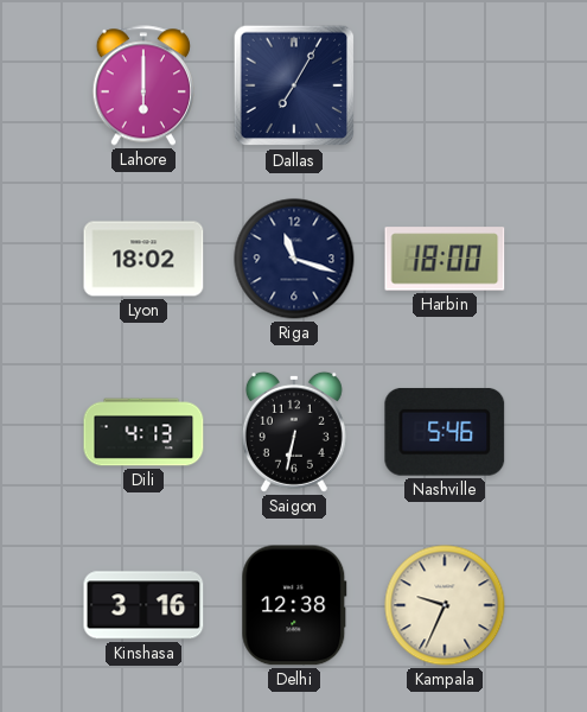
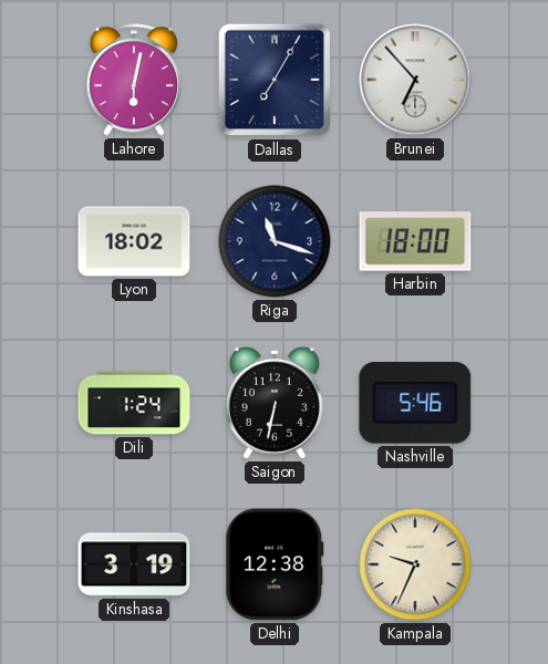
Lahore: 6:00 -> 6:02
Brunei: none -> 6:53
Dili: 4:13 -> 1:24
Kinshasa: 3:16 -> 3:19
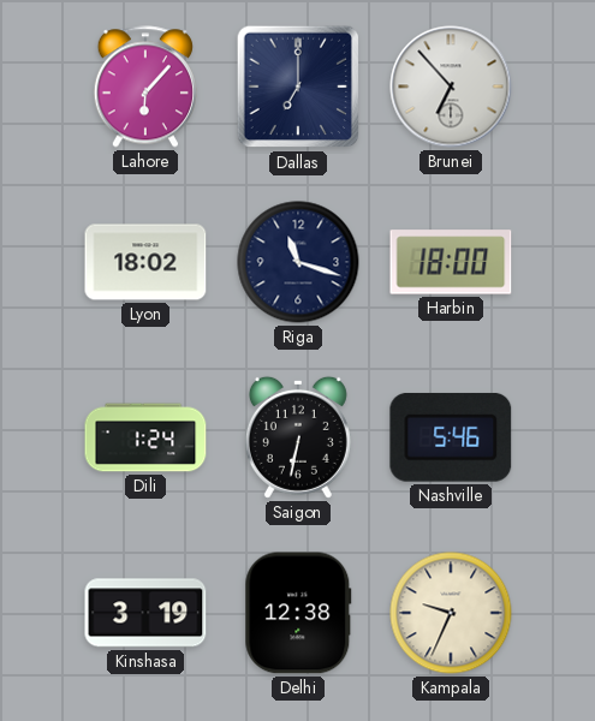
Lahore: 6:02 -> 6:07
Dallas: 7:05 -> 7:00
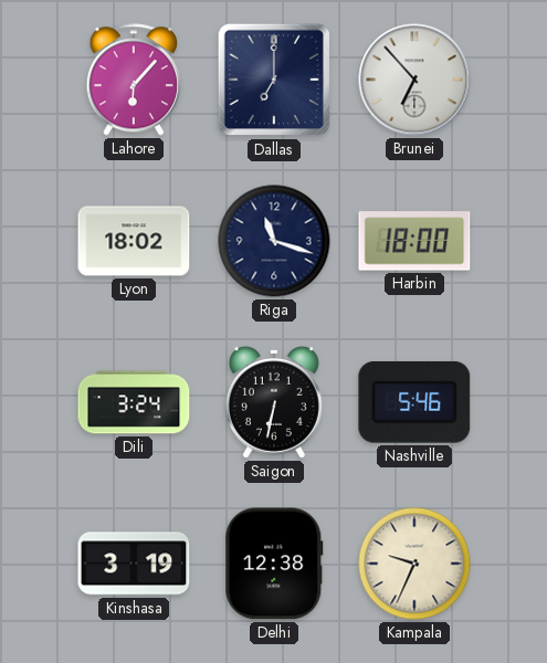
Dili: 1:24 -> 3:24
